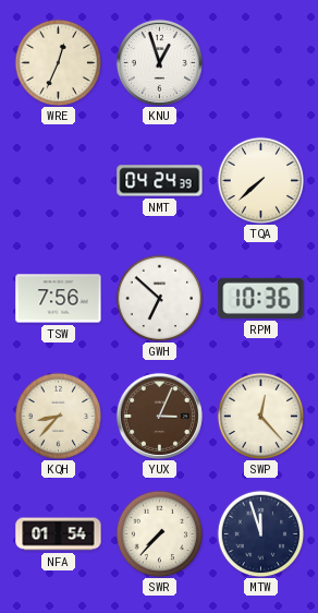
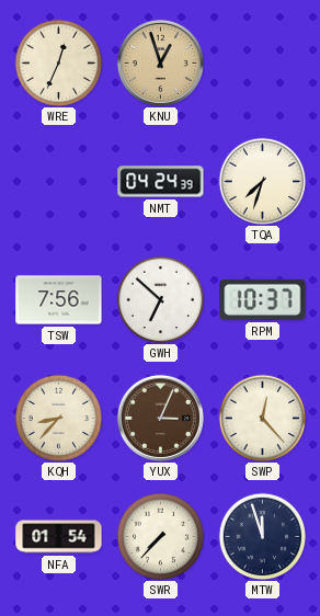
KNU dial: white -> champagne
TQA: 7:38 -> 7:33
RPM: 10:36 -> 10:37
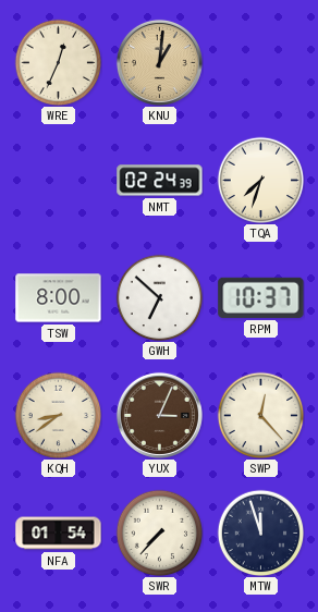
KNU: 12:57 -> 1:01
NMT: 04:24 -> 02:24
TSW: 7:56 -> 8:00
KQH: 8:37 -> 8:39
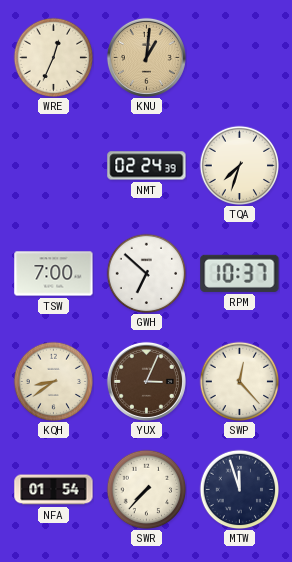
TSW: 8:00 -> 7:00
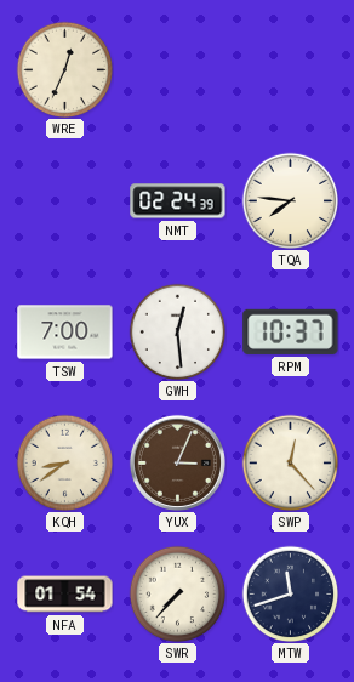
KNU: 1:01 -> none
TQA: 7:33 -> 7:46
GWH: 6:52 -> 12:29
MTW: 11:57 -> 11:42
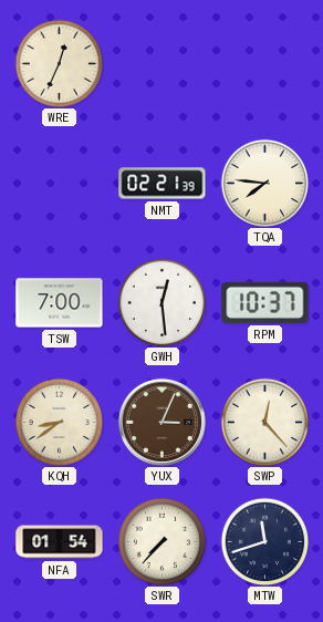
NMT: 02:24 -> 02:21
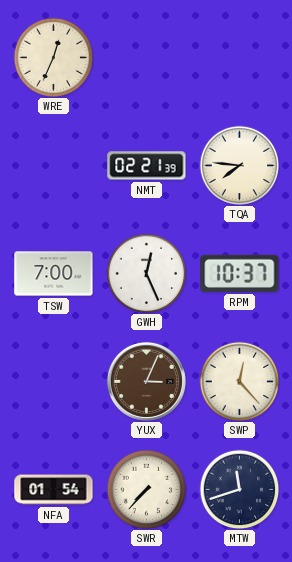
GWH: 12:29 -> 12:26
KQH: 8:39 -> none
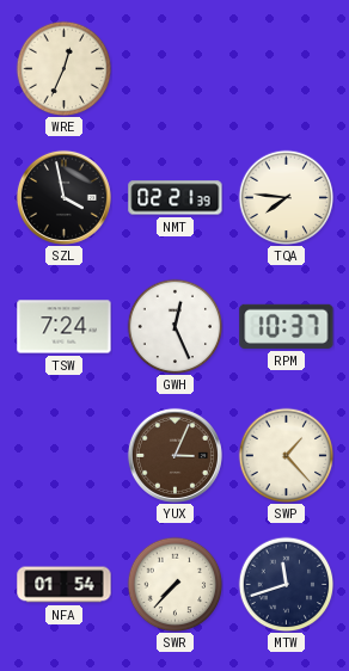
SZL: none -> 3:58
TSW: 7:00 -> 7:24
SWP: 12:23 -> 1:23
